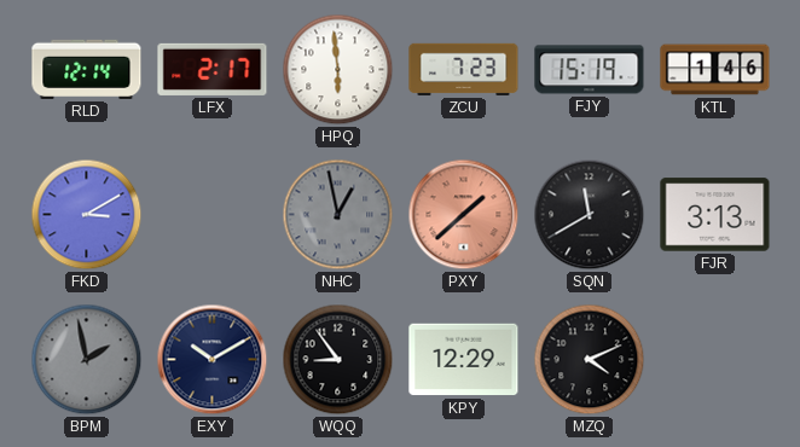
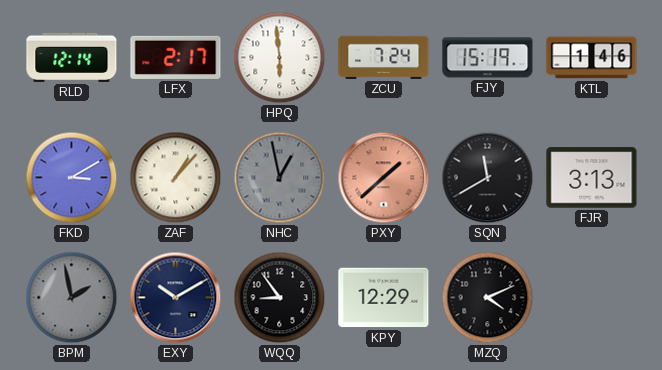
ZCU: 7:23 -> 7:24
ZAF: none -> 1:07
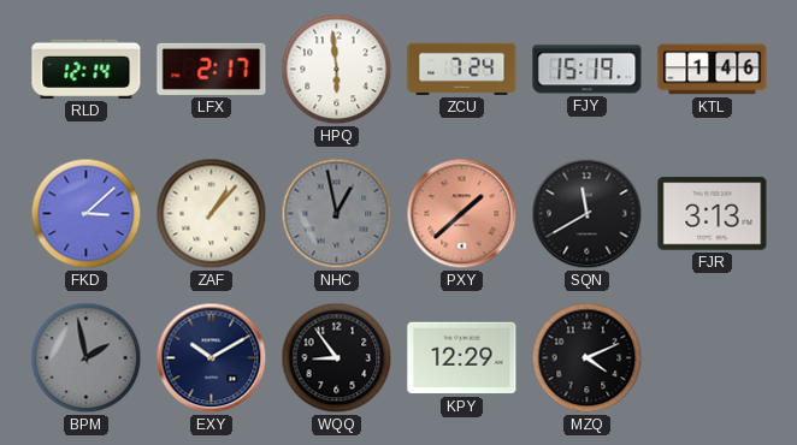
FKD: 3:10 -> 3:08
